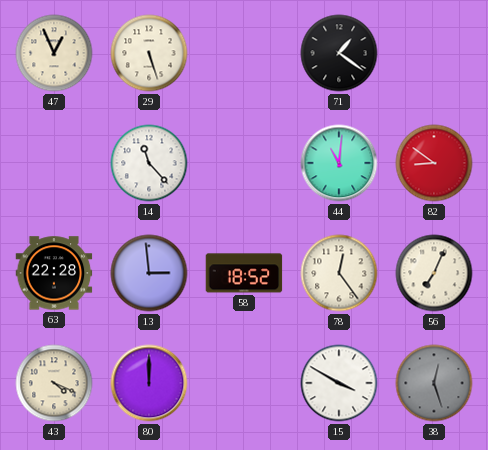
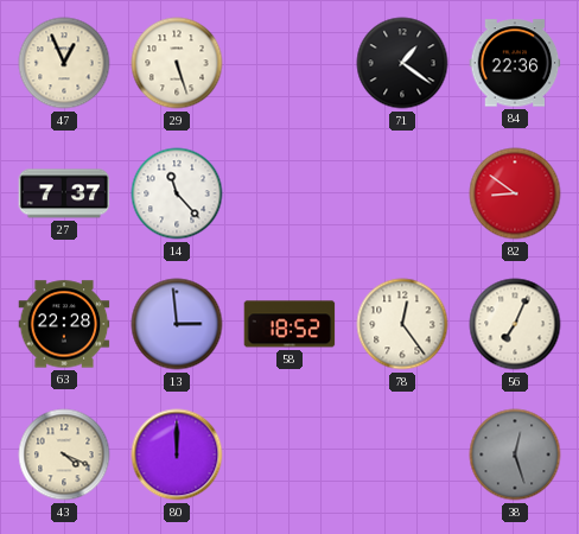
84: none -> 22:36
27: none -> 7:37
44: 11:01 -> none
15: 3:50 -> none
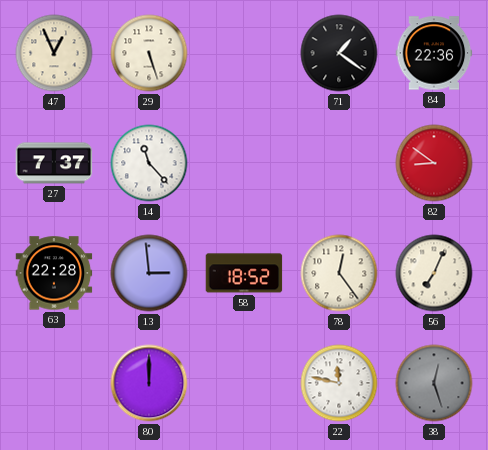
43: 4:19 -> none
22: none -> 11:47
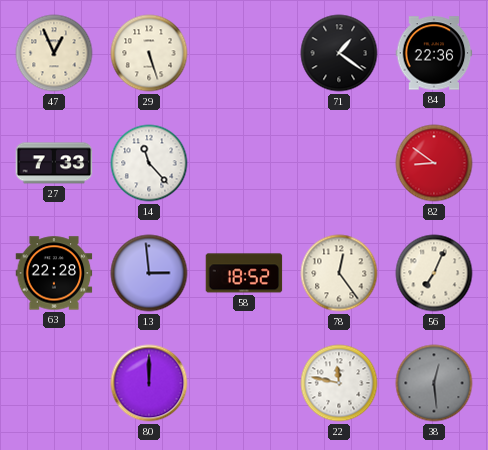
27: 7:37 -> 7:33
38: 12:27 -> 12:29
